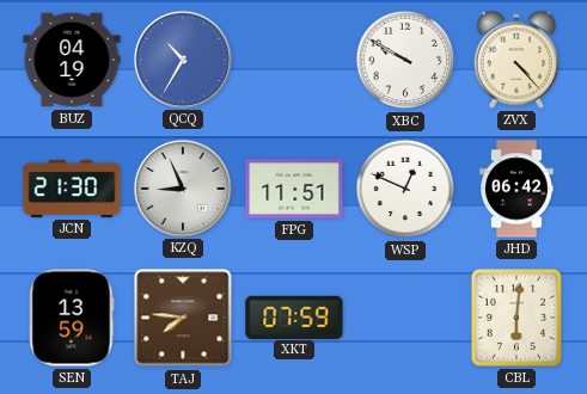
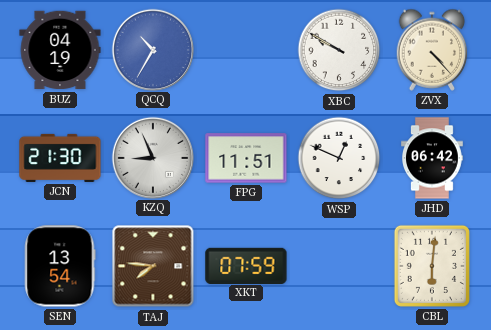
SEN: 13:59 -> 13:54
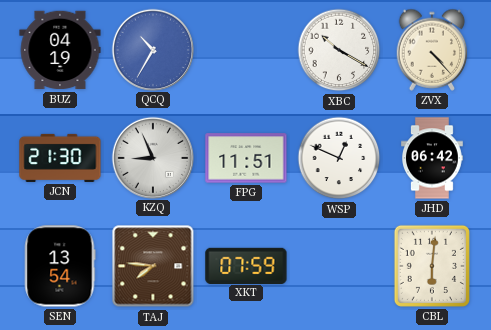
XBC: 9:50 -> 10:20
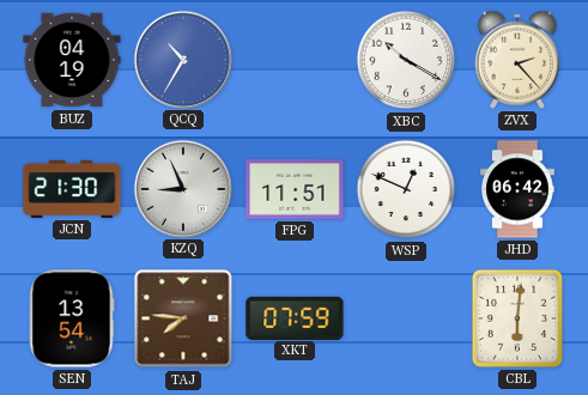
ZVX: 4:23 -> 2:23
